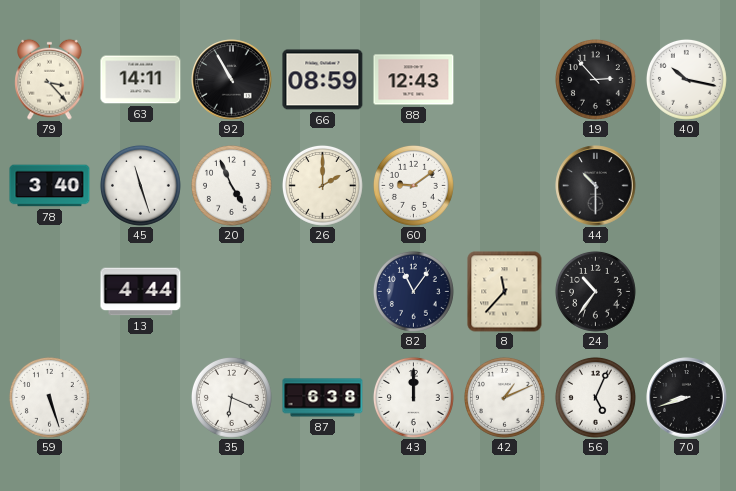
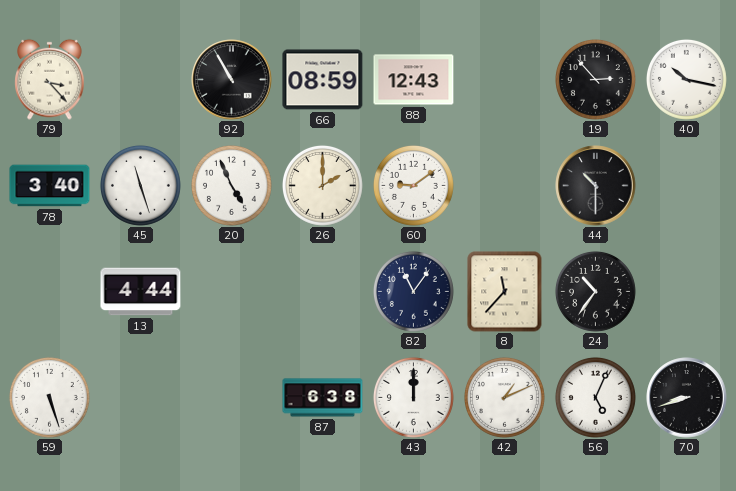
63: 14:11 -> none
35: 6:19 -> none
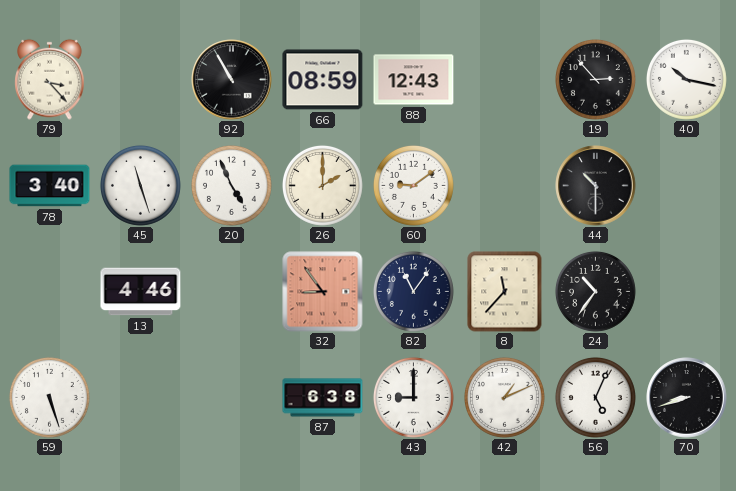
13: 4:44 -> 4:46
32: none -> 8:54
43: 12:00 -> 9:00
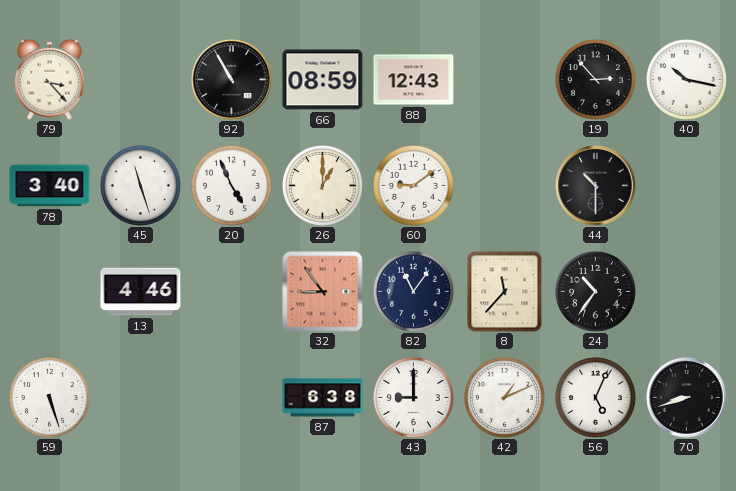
26: 2:00 -> 1:00
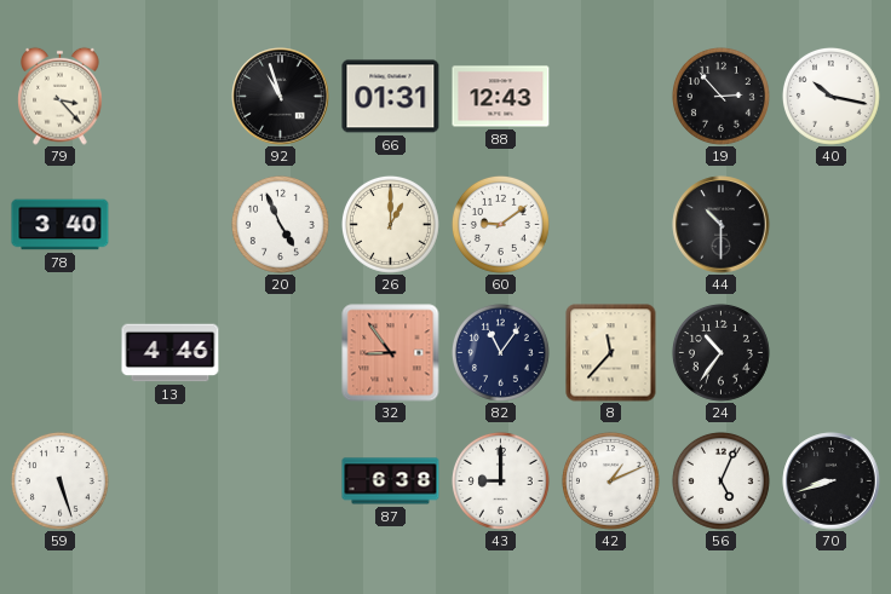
92: 10:55 -> 10:57
66: 08:59 -> 01:31
45: 11:27 -> none
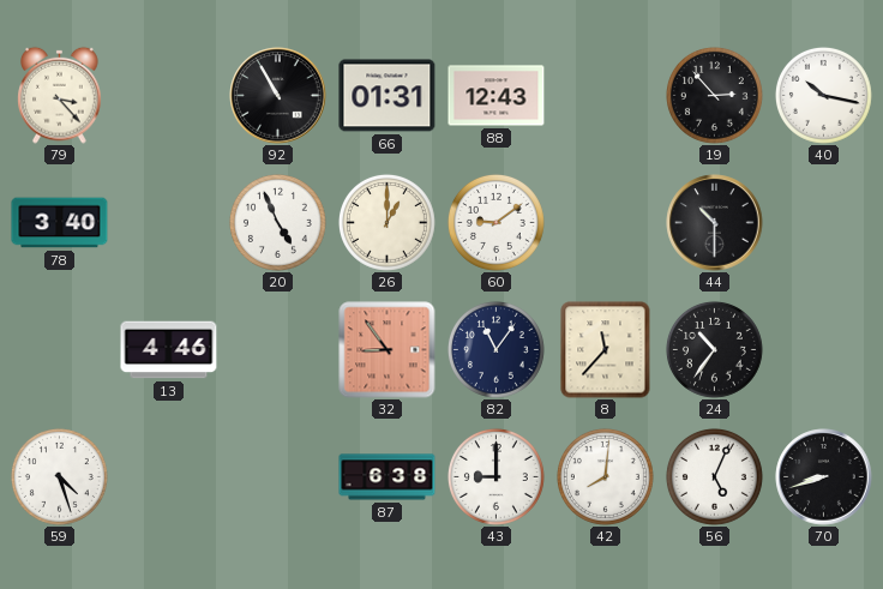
92: 10:57 -> 10:55
59: 5:27 -> 4:27
42: 1:11 -> 8:01
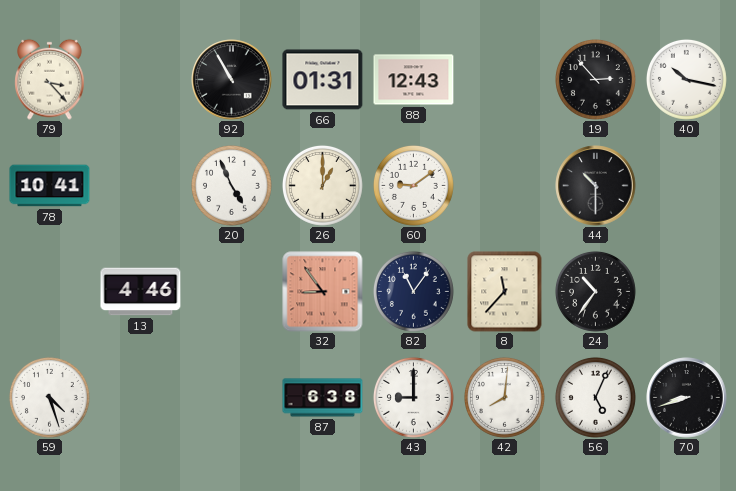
78: 3:40 -> 10:41
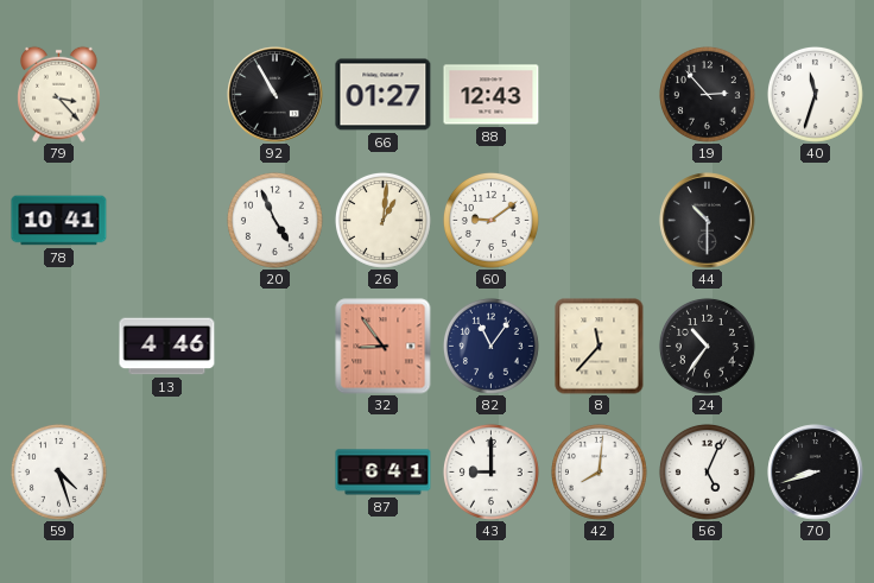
66: 01:31 -> 01:27
40: 10:17 -> 11:33
26: 1:00 -> 1:01
87: 6:38 -> 6:41
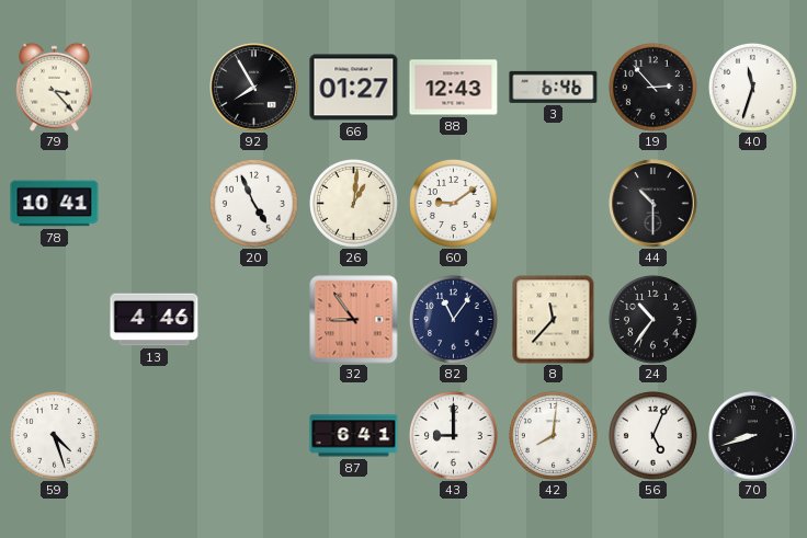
92: 10:55 -> 7:55
3: none -> 6:46
